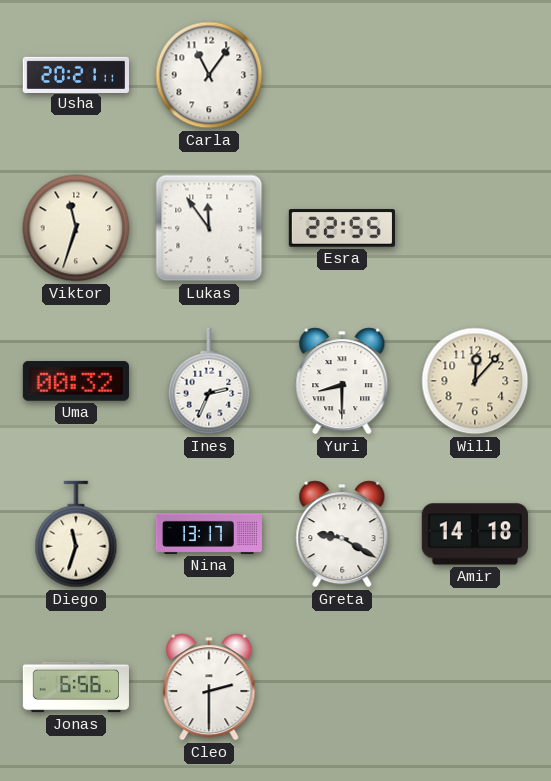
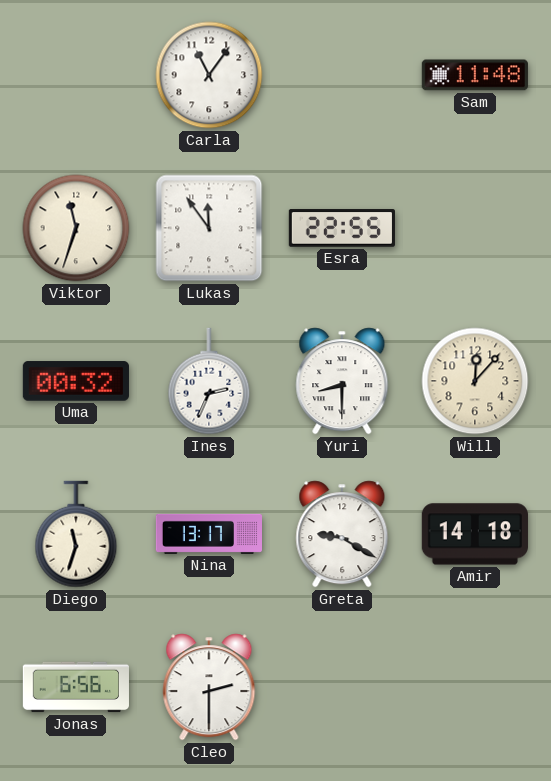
Usha: 20:21 -> none
Sam: none -> 11:48
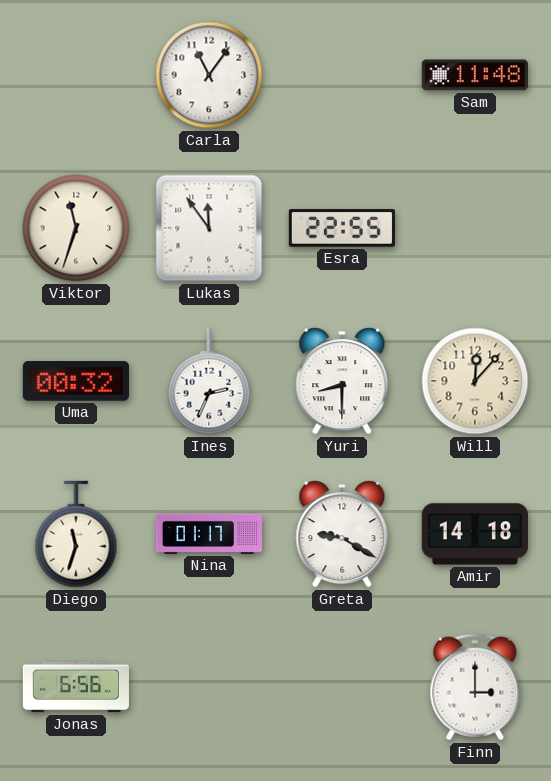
Nina: 13:17 -> 01:17
Cleo: 2:30 -> none
Finn: none -> 3:00
